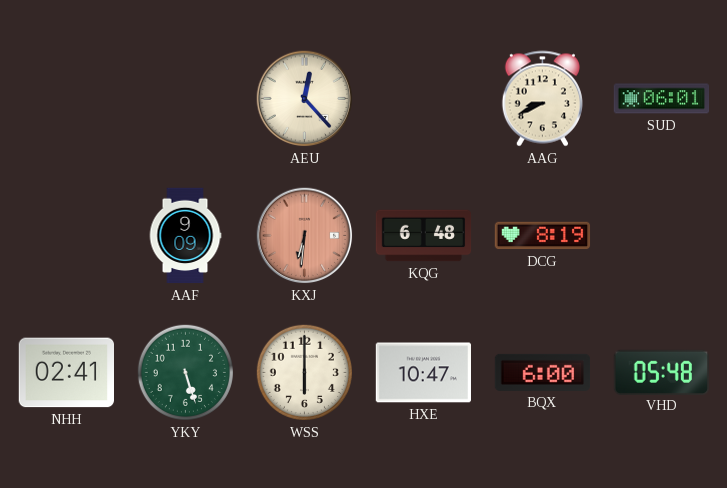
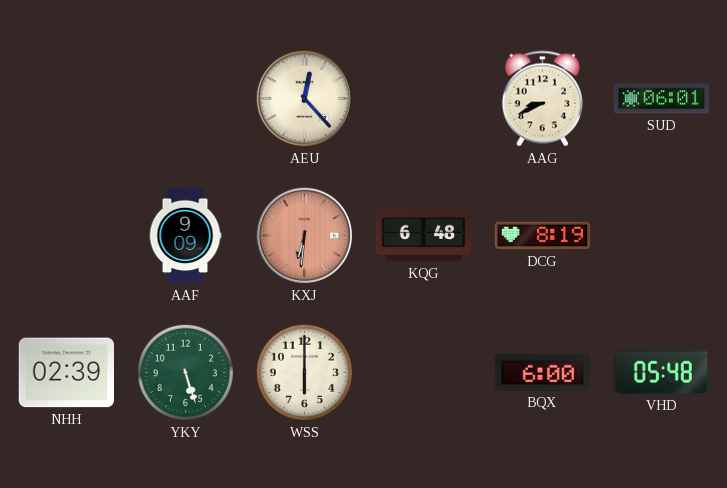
NHH: 02:41 -> 02:39
HXE: 10:47 -> none
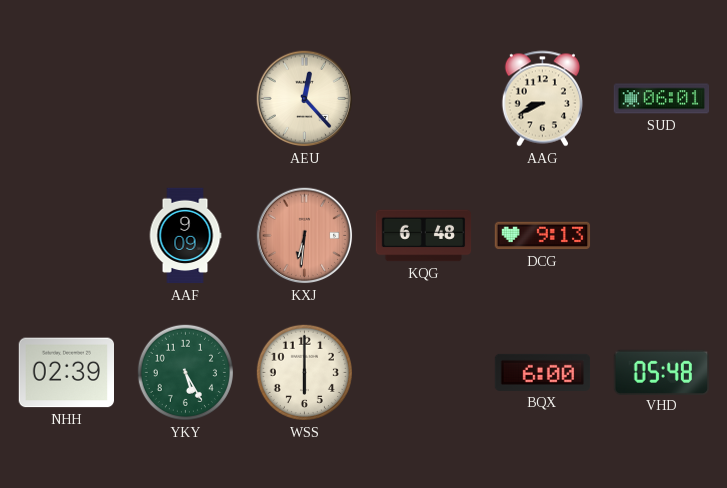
DCG: 8:19 -> 9:13
YKY: 5:27 -> 5:25
